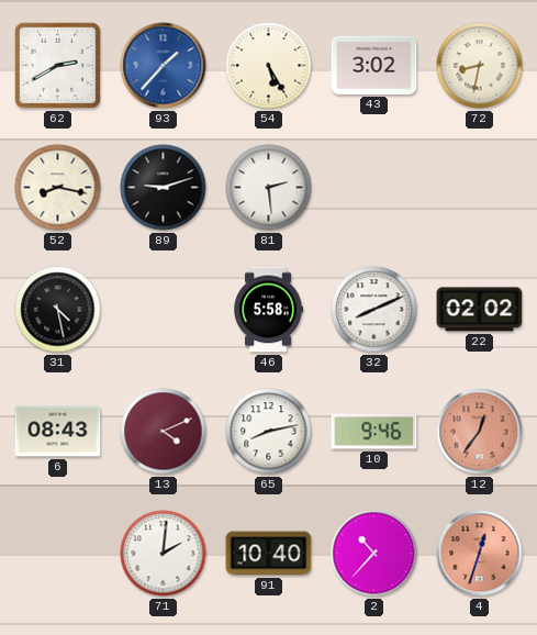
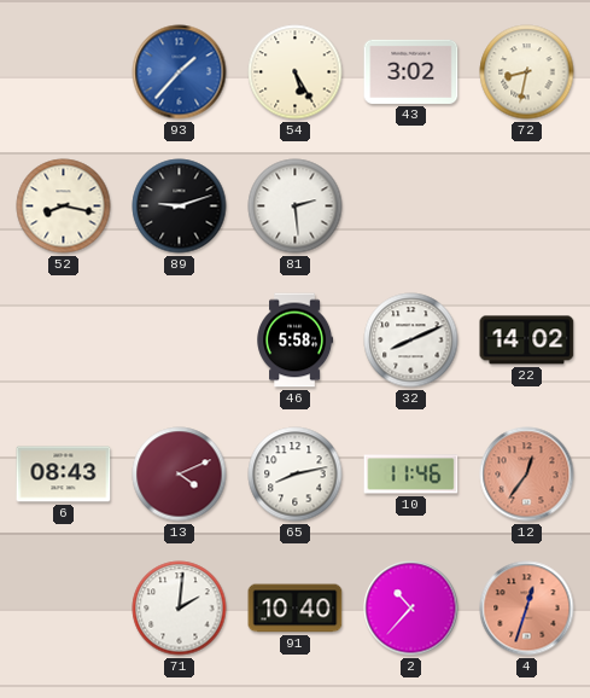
62: 2:40 -> none
31: 4:28 -> none
22: 02:02 -> 14:02
10: 9:46 -> 11:46
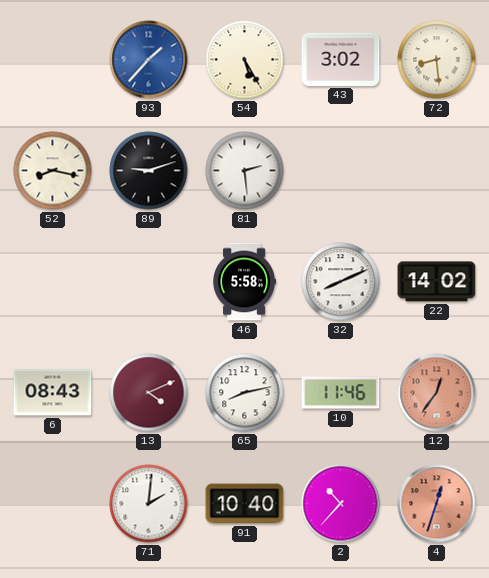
72: 8:32 -> 8:29
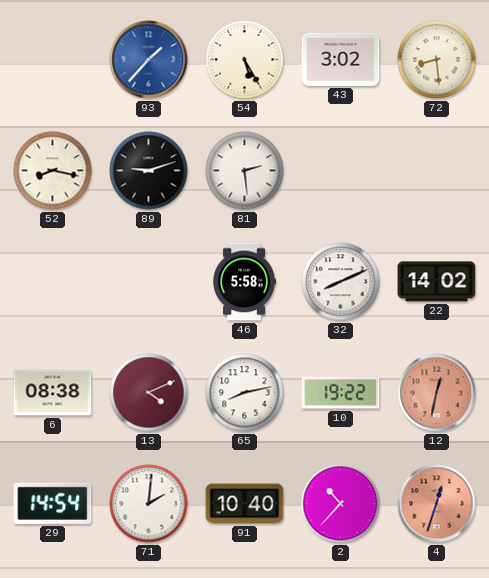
6: 08:43 -> 08:38
10: 11:46 -> 19:22
12: 12:36 -> 12:32
29: none -> 14:54
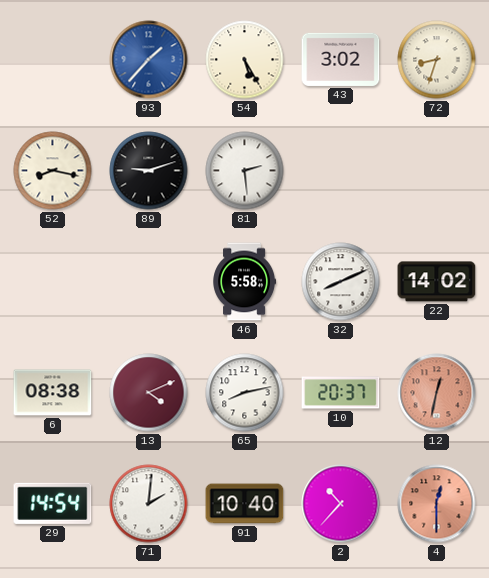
72: 8:29 -> 8:33
10: 19:22 -> 20:37
4: 12:33 -> 12:30
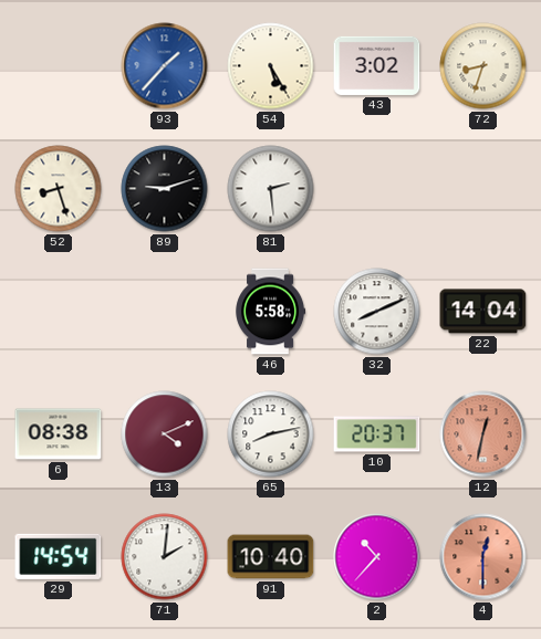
52: 8:17 -> 8:27
22: 14:02 -> 14:04
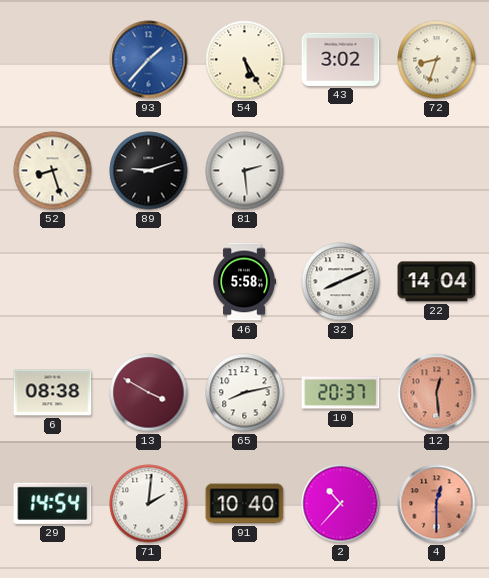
13: 4:11 -> 3:50
12: 12:32 -> 12:29
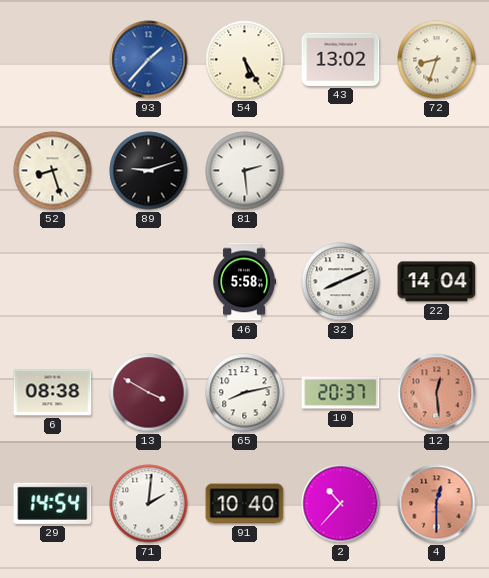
43: 3:02 -> 13:02
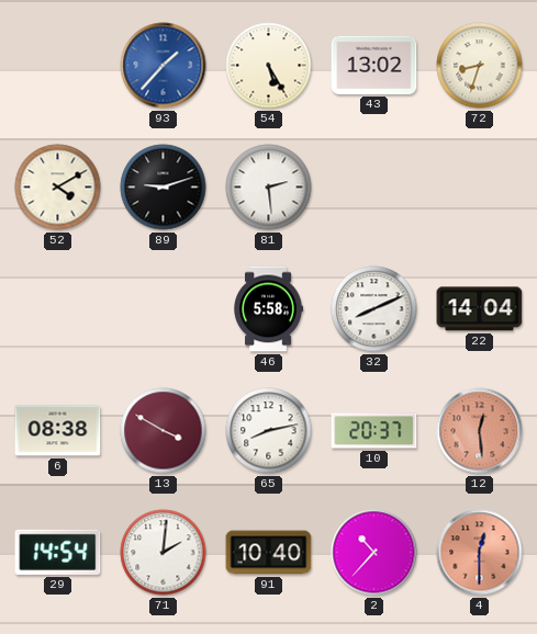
52: 8:27 -> 4:10
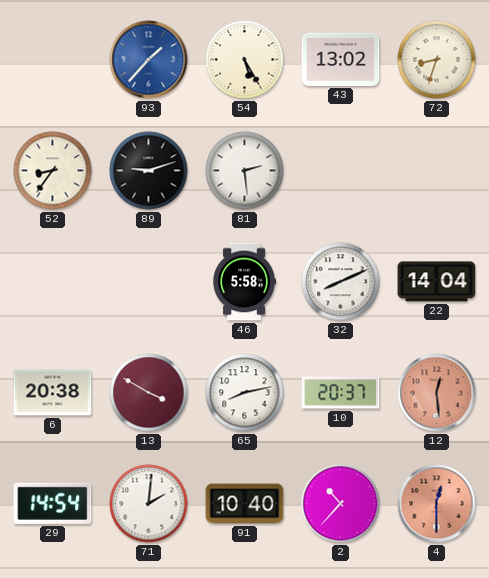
52: 4:10 -> 8:36
6: 08:38 -> 20:38
